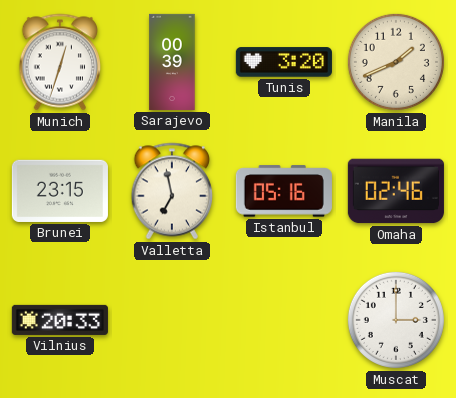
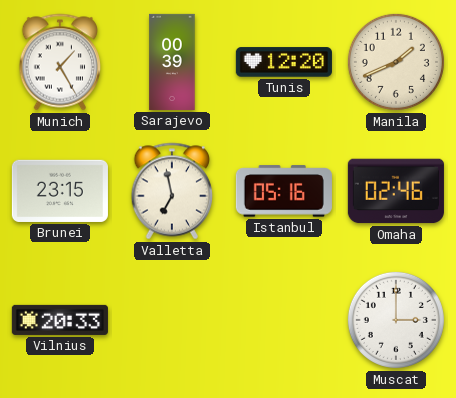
Munich: 12:33 -> 1:25
Tunis: 3:20 -> 12:20
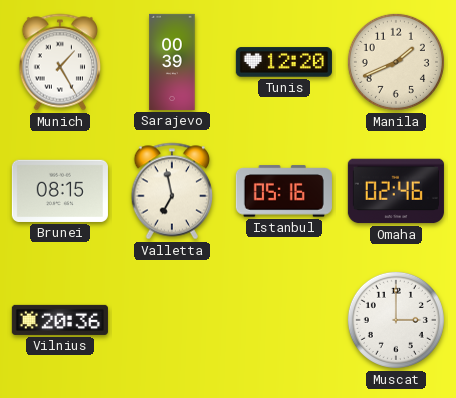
Brunei: 23:15 -> 08:15
Vilnius: 20:33 -> 20:36
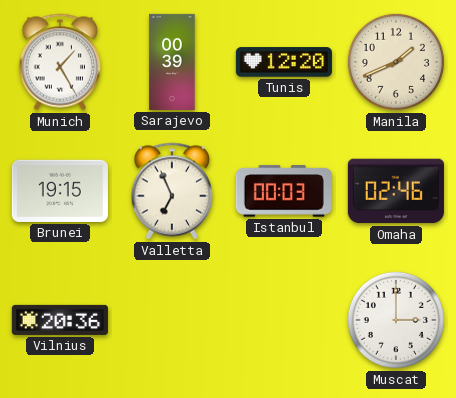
Brunei: 08:15 -> 19:15
Valletta: 6:58 -> 6:56
Istanbul: 05:16 -> 00:03
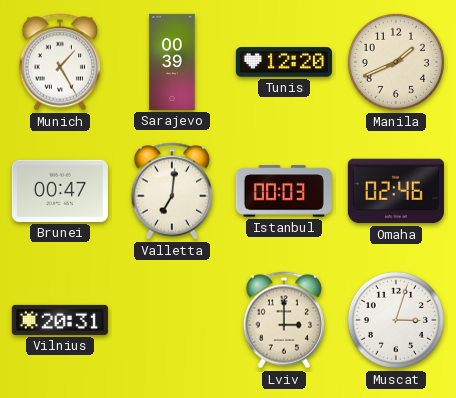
Brunei: 19:15 -> 00:47
Valletta: 6:56 -> 7:01
Vilnius: 20:36 -> 20:31
Lviv: none -> 3:00
Muscat: 3:00 -> 3:03
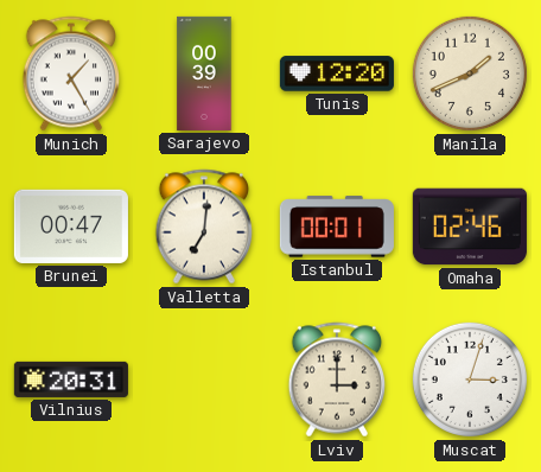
Istanbul: 00:03 -> 00:01
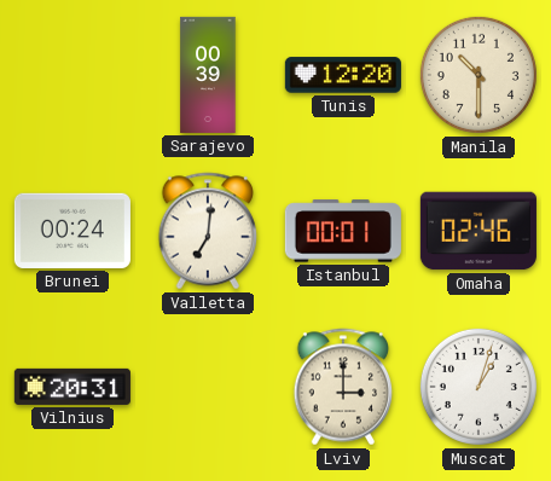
Munich: 1:25 -> none
Manila: 1:41 -> 10:30
Brunei: 00:47 -> 00:24
Muscat: 3:03 -> 1:03
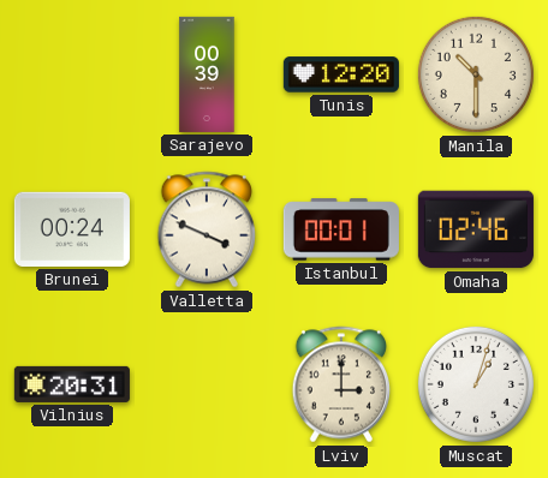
Valletta: 7:01 -> 3:49
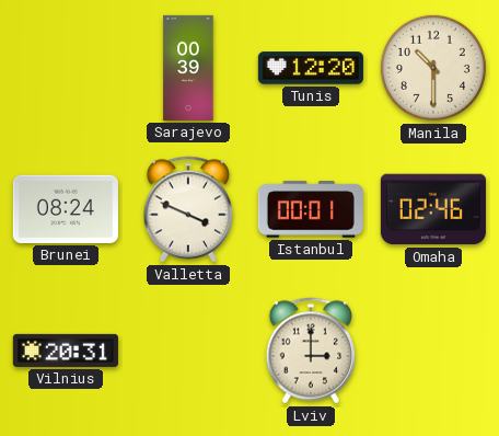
Brunei: 00:24 -> 08:24
Muscat: 1:03 -> none
